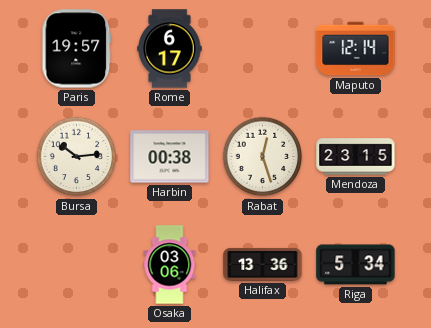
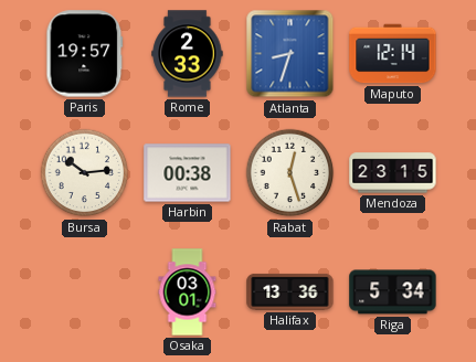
Rome: 6:17 -> 2:33
Atlanta: none -> 8:33
Osaka: 03:06 -> 03:01
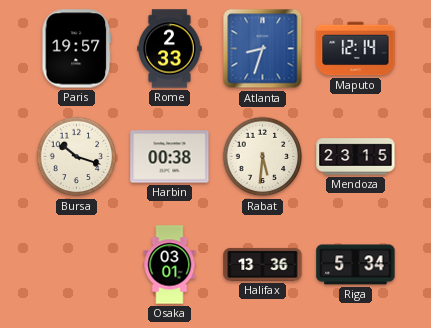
Bursa: 10:14 -> 10:18
Rabat: 12:27 -> 5:31
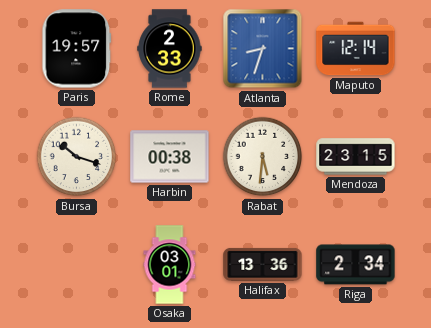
Riga: 5:34 -> 2:34
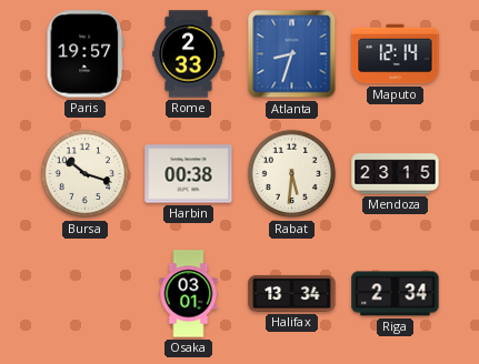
Halifax: 13:36 -> 13:34
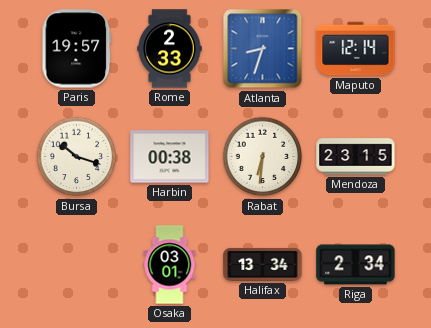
Rabat: 5:31 -> 6:31
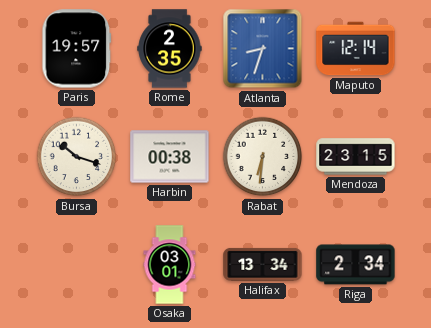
Rome: 2:33 -> 2:35
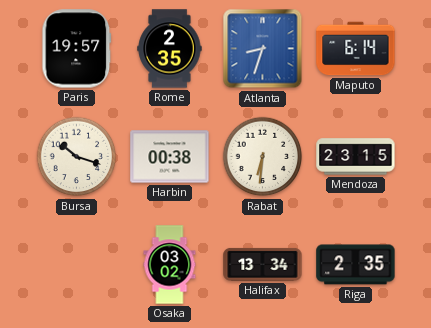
Maputo: 12:14 -> 6:14
Osaka: 03:01 -> 03:02
Riga: 2:34 -> 2:35
